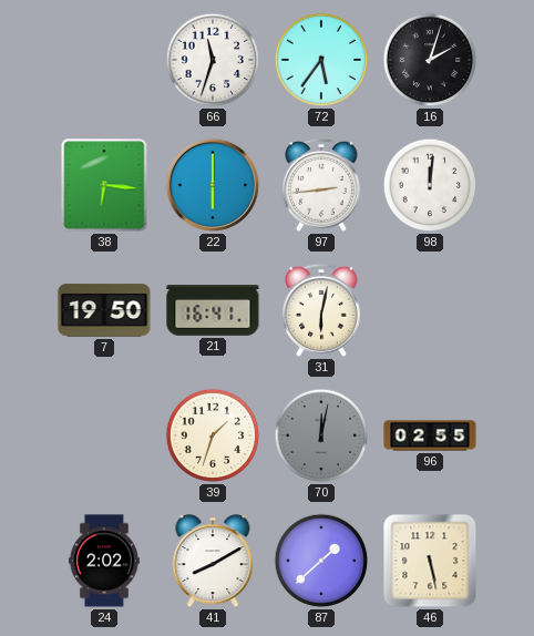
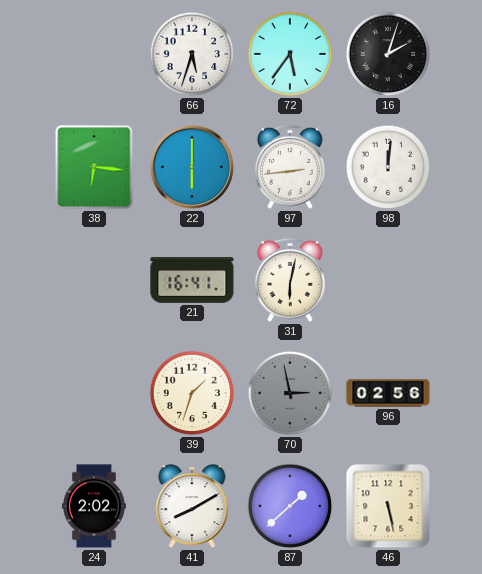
66: 11:33 -> 5:33
7: 19:50 -> none
70: 12:02 -> 2:58
96: 02:55 -> 02:56
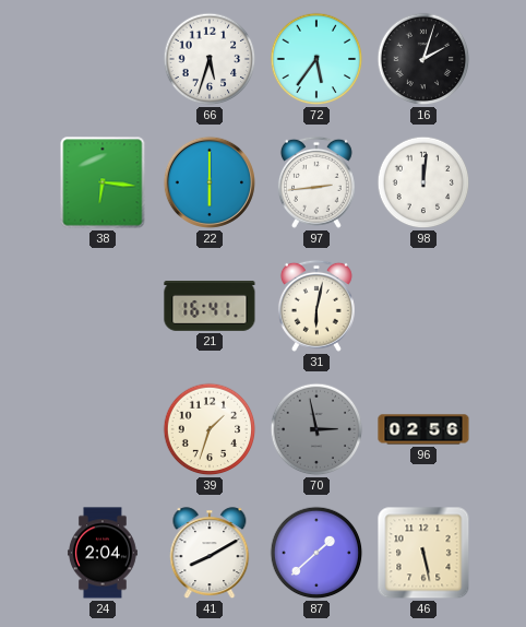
24: 2:02 -> 2:04
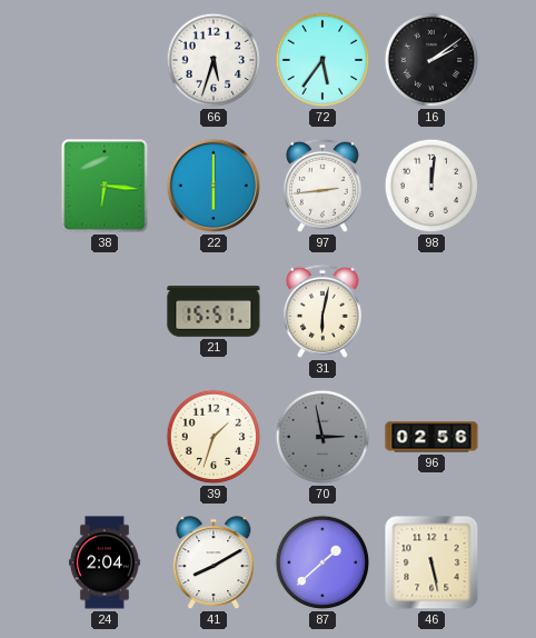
16: 2:03 -> 2:09
21: 16:41 -> 15:51
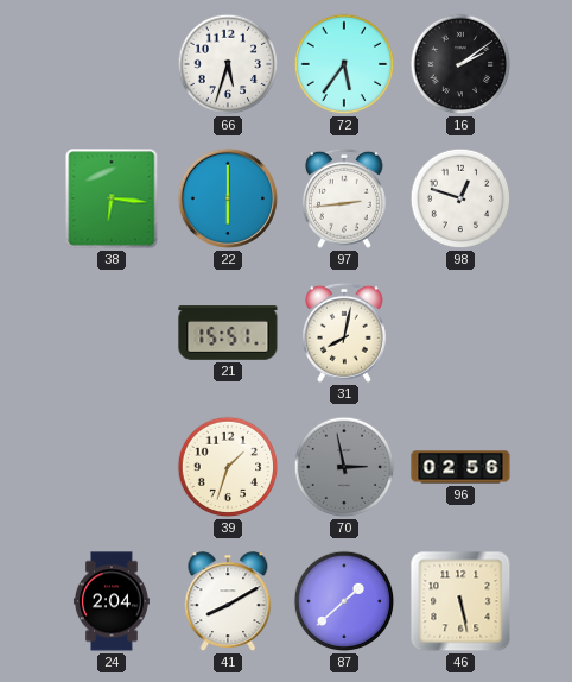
98: 12:01 -> 12:48
31: 6:02 -> 8:02
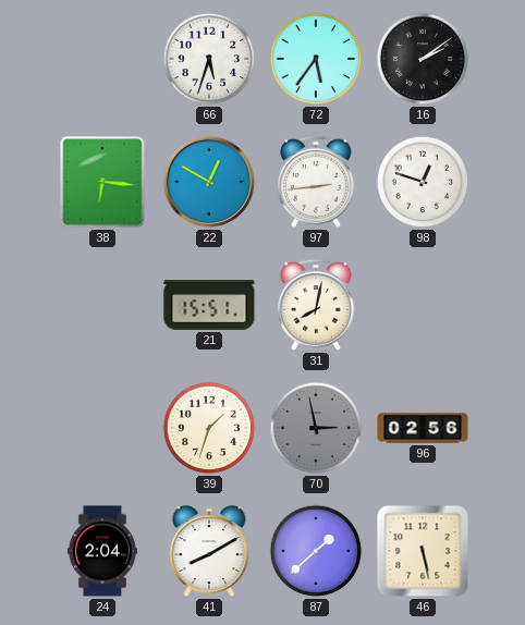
22: 6:00 -> 12:50
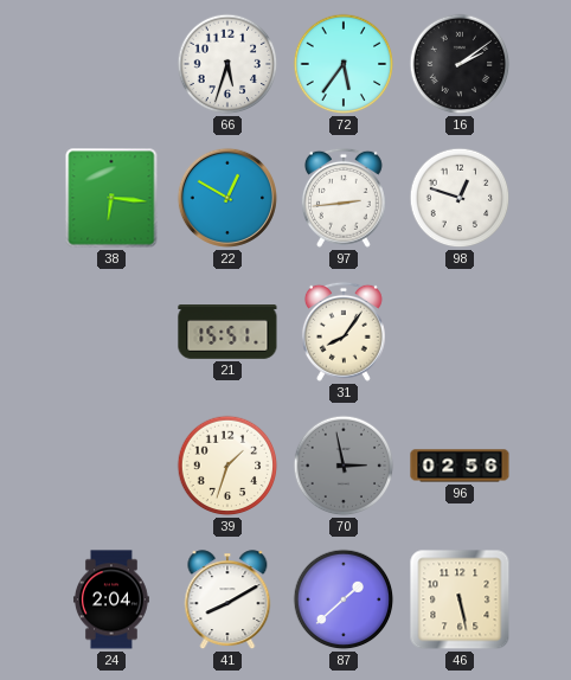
31: 8:02 -> 8:06
